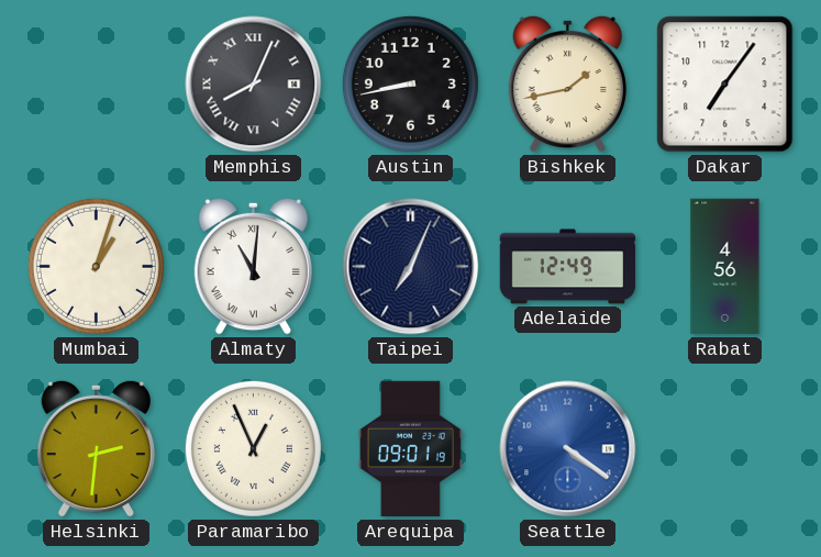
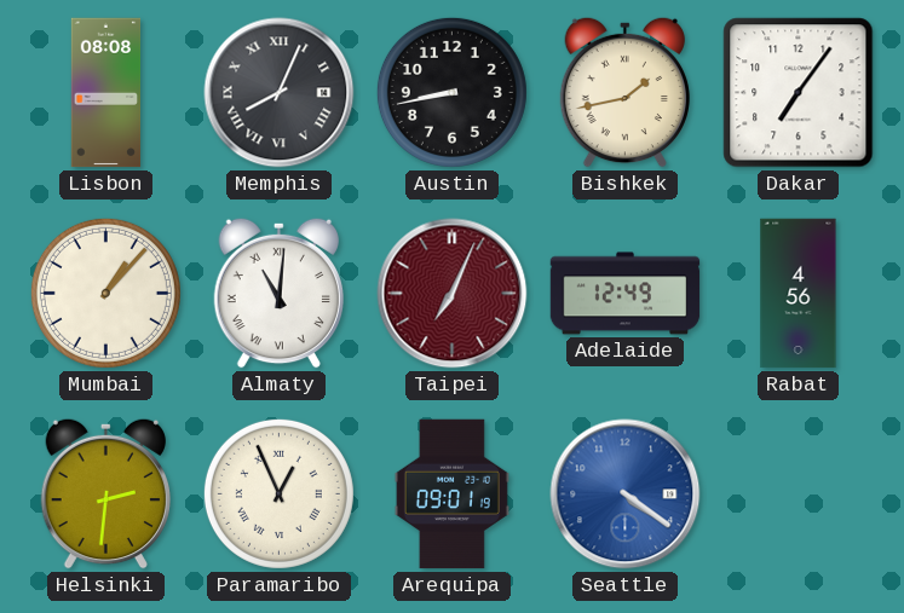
Lisbon: none -> 08:08
Mumbai: 1:03 -> 1:07
Taipei dial: navy -> burgundy
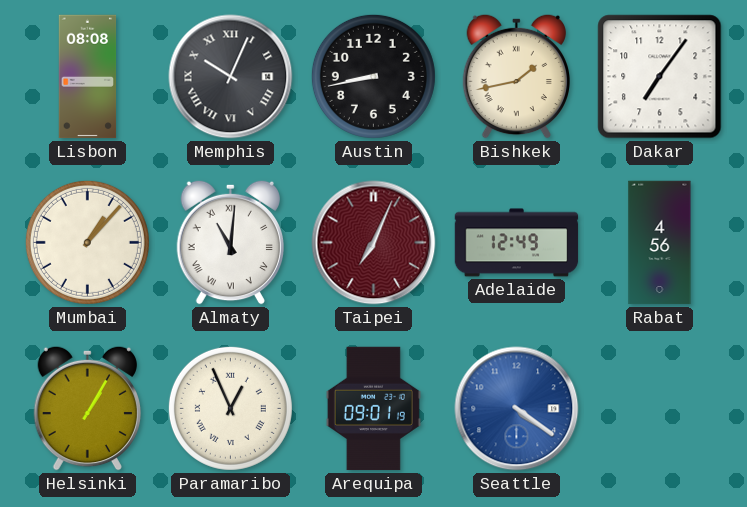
Memphis: 8:04 -> 10:04
Helsinki: 2:31 -> 1:05
